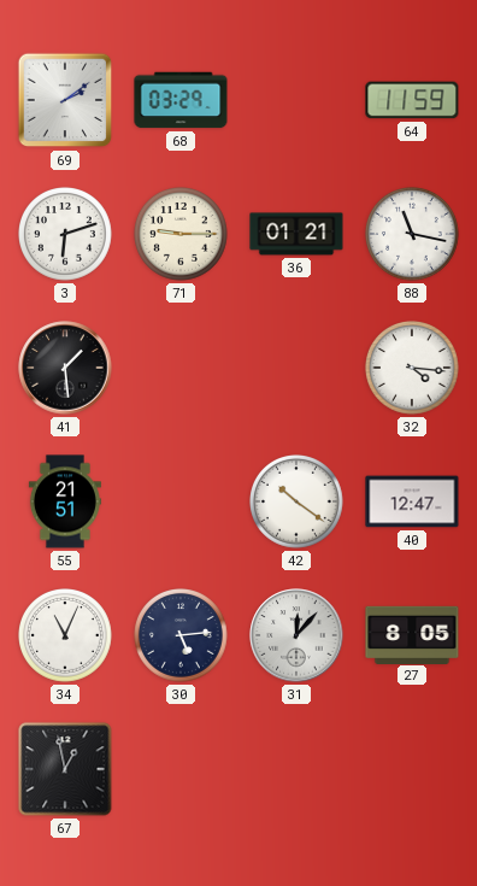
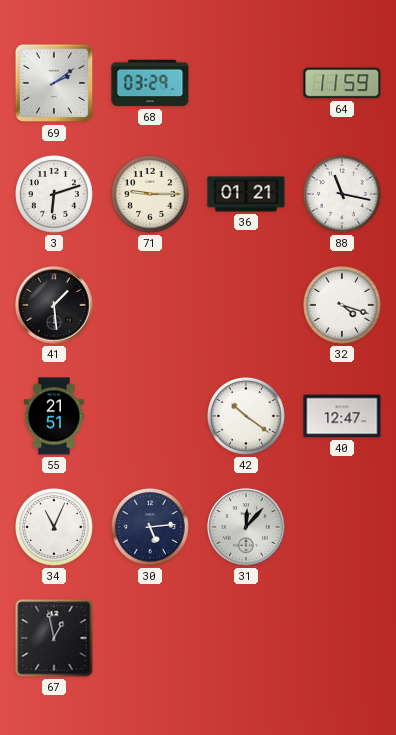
32: 4:16 -> 4:18
27: 8:05 -> none
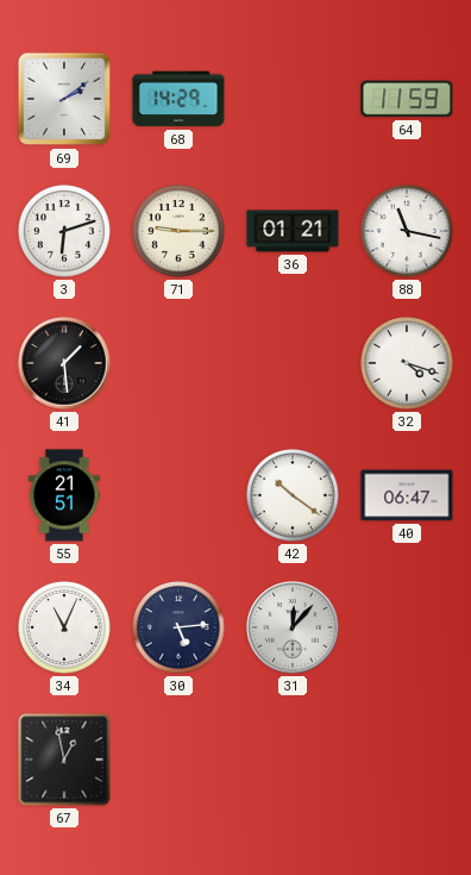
68: 03:29 -> 14:29
40: 12:47 -> 06:47
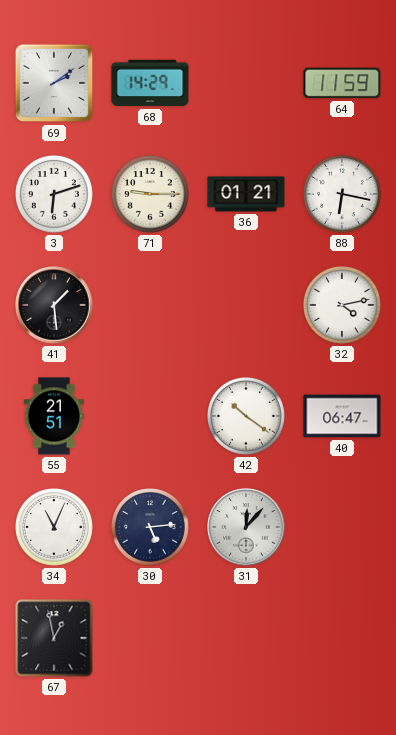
88: 11:17 -> 6:17
32: 4:18 -> 4:13
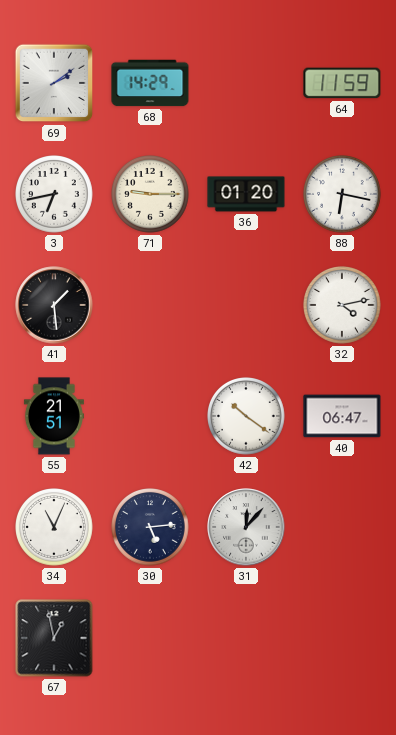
3: 6:12 -> 6:43
36: 01:21 -> 01:20
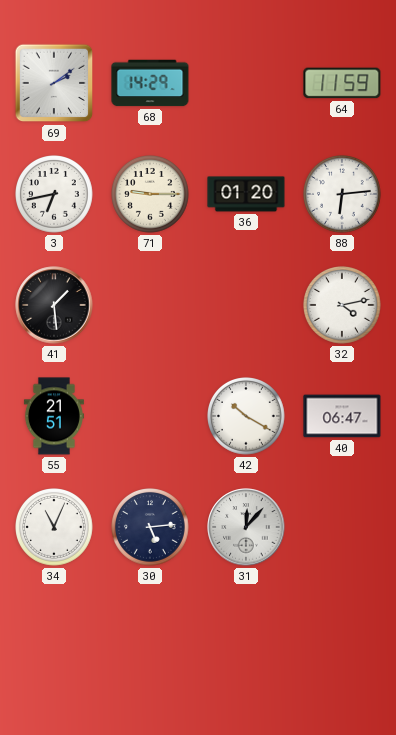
88: 6:17 -> 6:14
42: 10:21 -> 10:20
67: 12:58 -> none
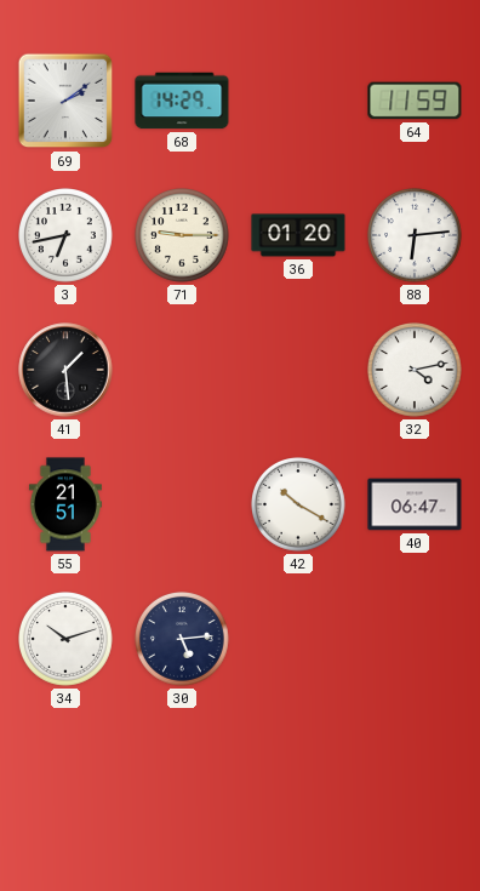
34: 11:04 -> 10:12
31: 12:07 -> none
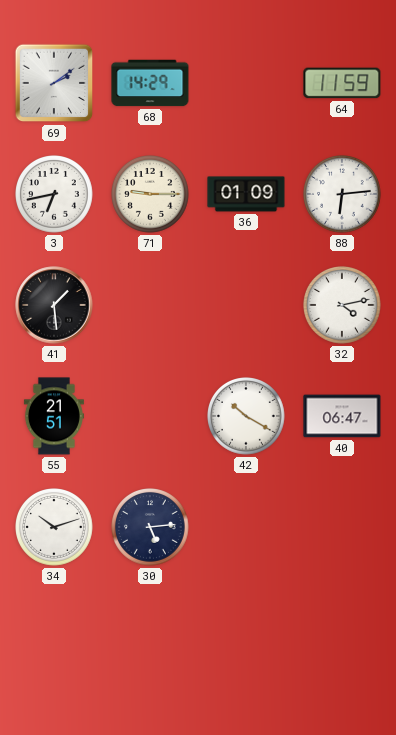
36: 01:20 -> 01:09
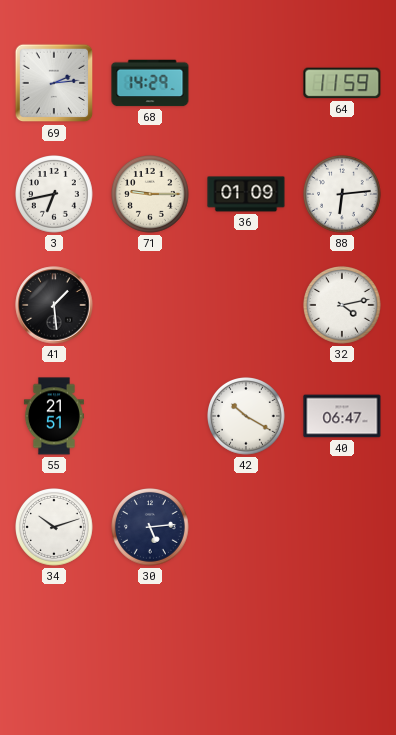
69: 2:09 -> 2:14
